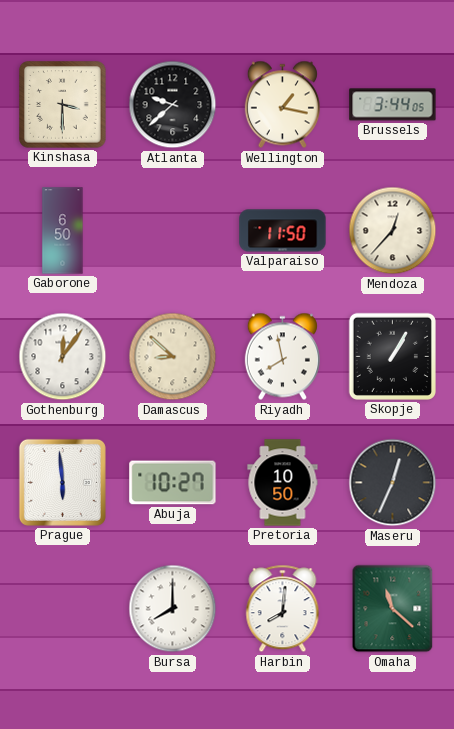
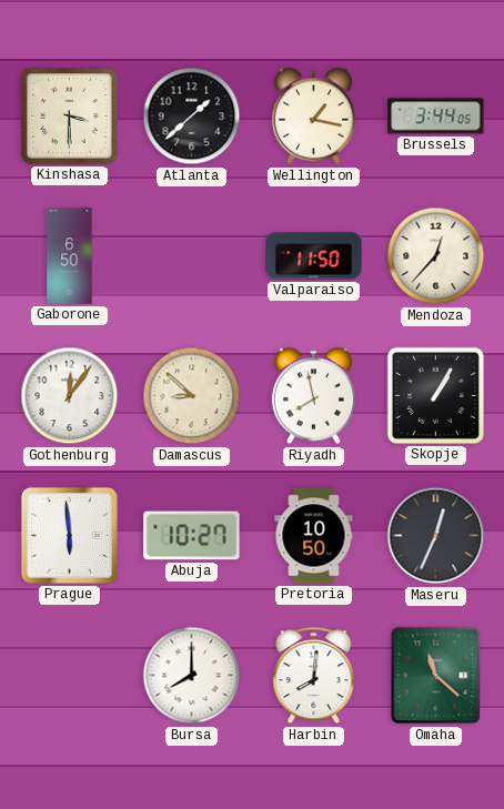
Atlanta: 9:38 -> 1:38
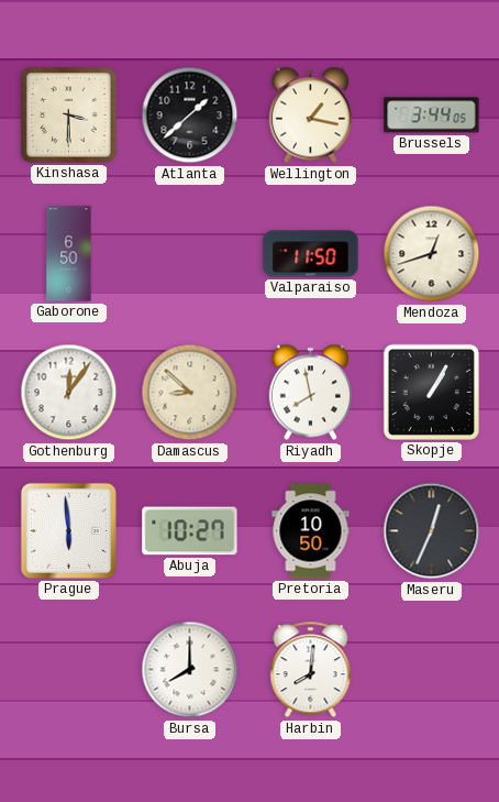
Mendoza: 12:37 -> 12:42
Omaha: 11:22 -> none
